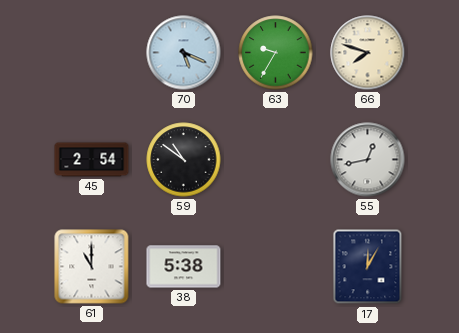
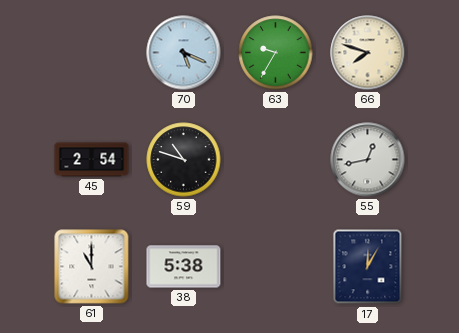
59: 10:51 -> 10:48
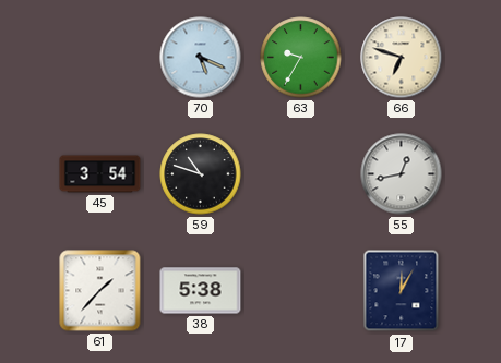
66: 7:48 -> 6:48
45: 2:54 -> 3:54
61: 11:00 -> 1:37
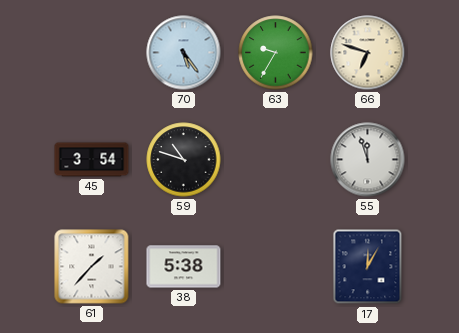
70: 5:19 -> 5:24
55: 12:43 -> 11:57
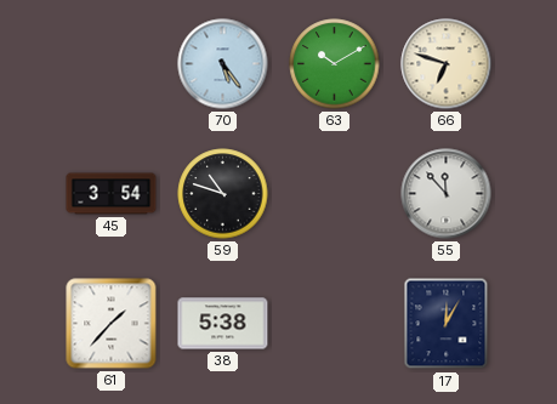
63: 9:35 -> 10:10
55: 11:57 -> 11:53
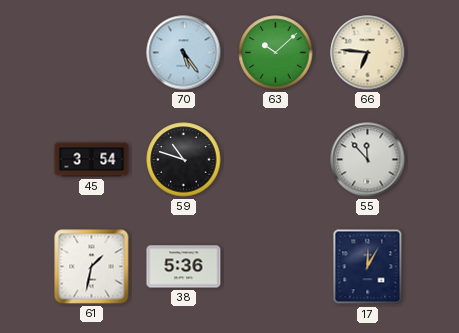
63: 10:10 -> 10:08
66: 6:48 -> 6:46
61: 1:37 -> 1:32
38: 5:38 -> 5:36
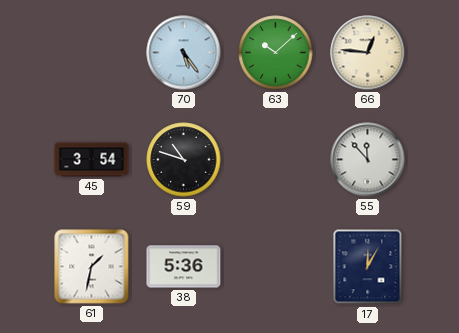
66: 6:46 -> 12:46
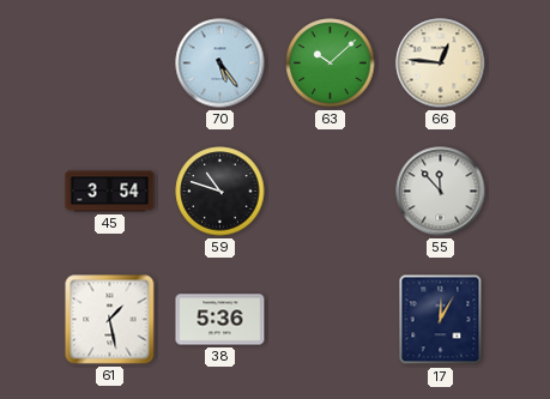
61: 1:32 -> 1:28
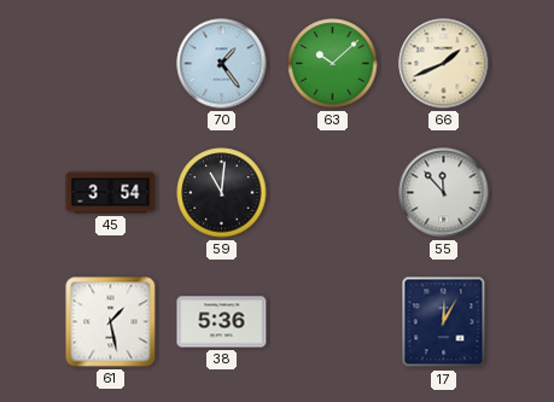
70: 5:24 -> 1:24
66: 12:46 -> 1:41
59: 10:48 -> 11:01
